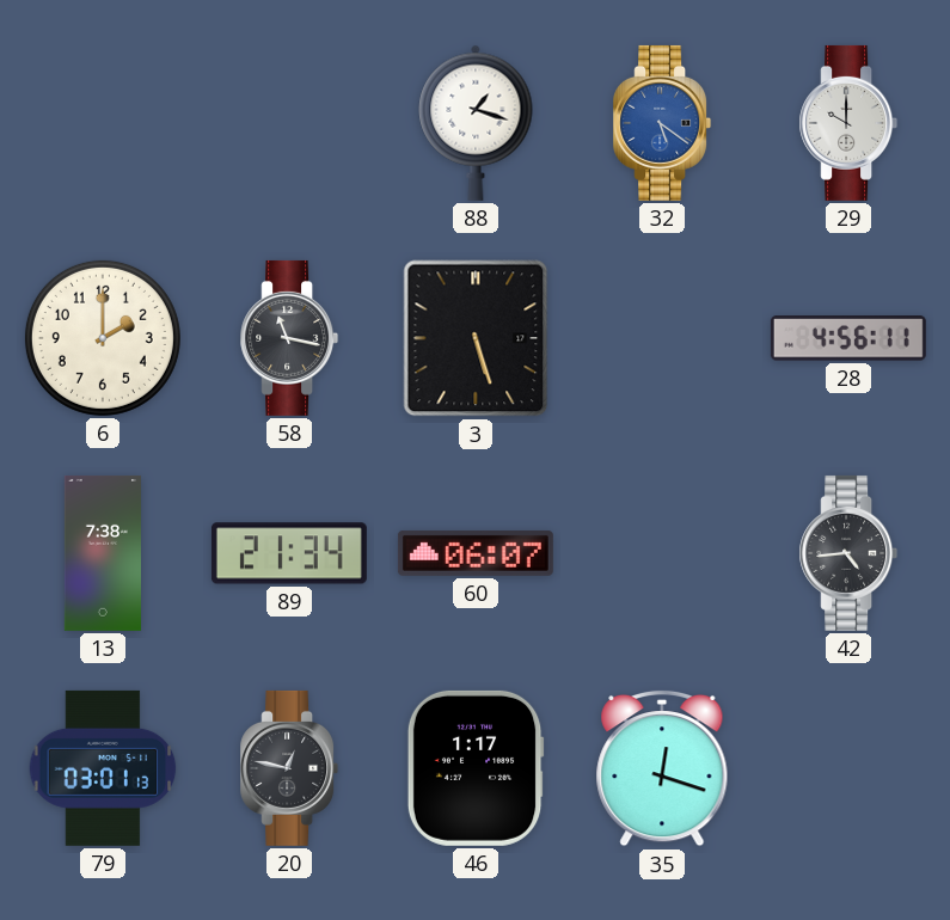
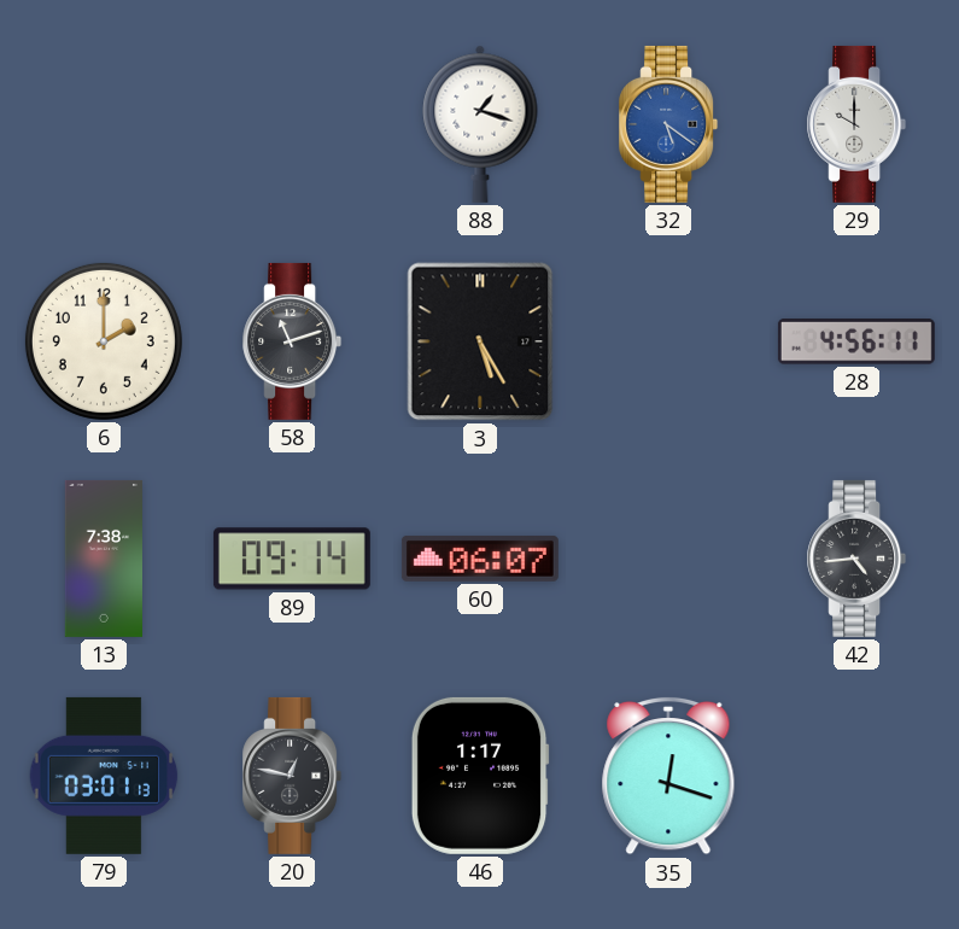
58: 11:17 -> 11:12
3: 5:27 -> 5:25
89: 21:34 -> 09:14
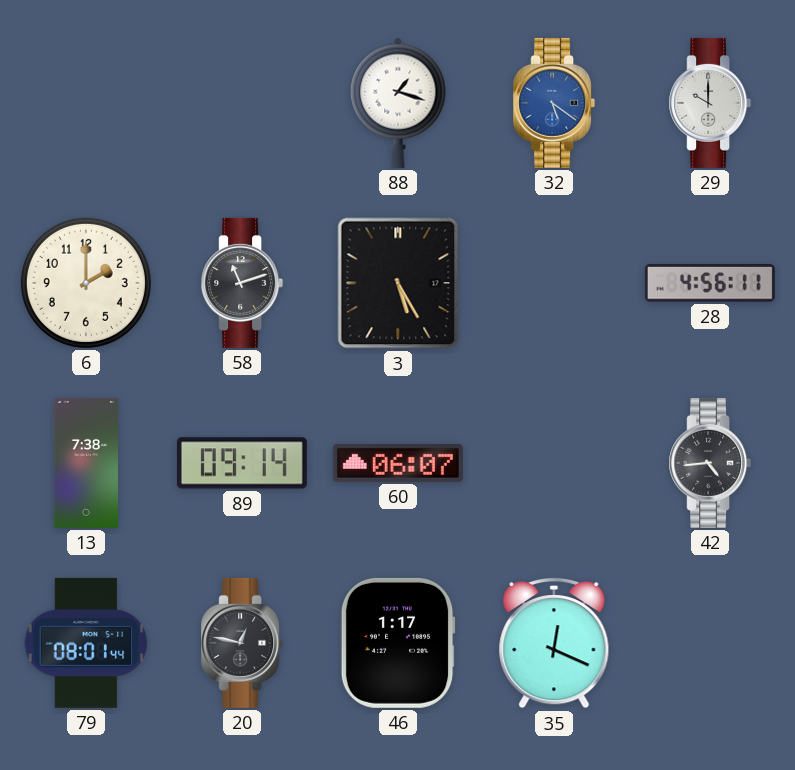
79: 03:01 -> 08:01
35: 12:18 -> 12:19
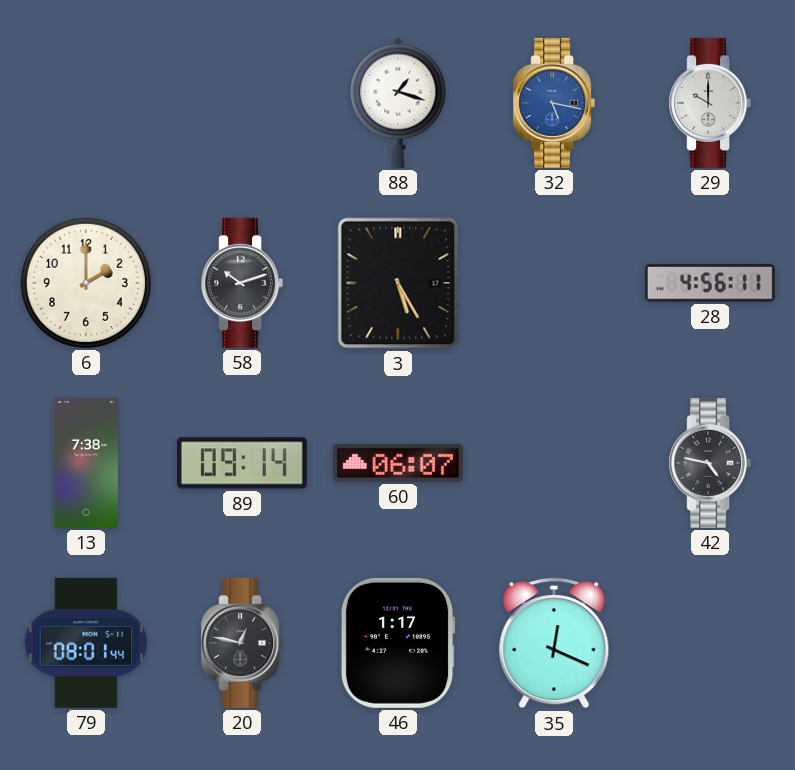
32: 5:21 -> 5:17
58: 11:12 -> 10:12
42: 4:44 -> 4:47
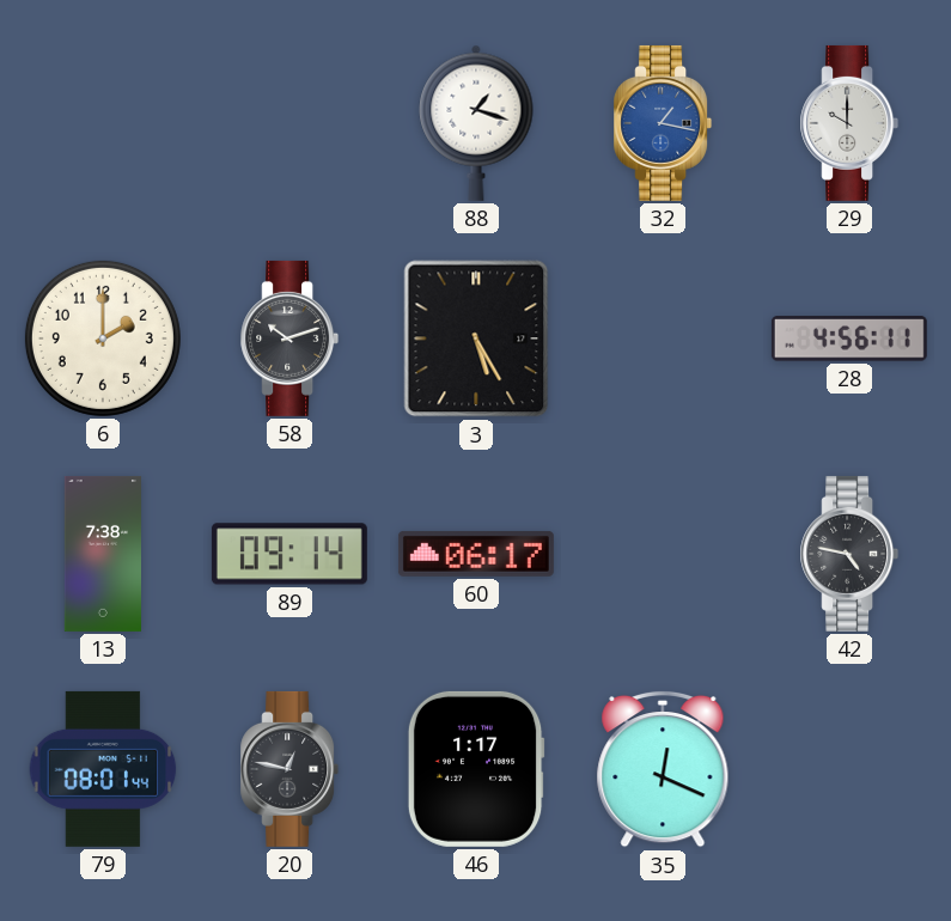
32: 5:17 -> 1:17
60: 06:07 -> 06:17
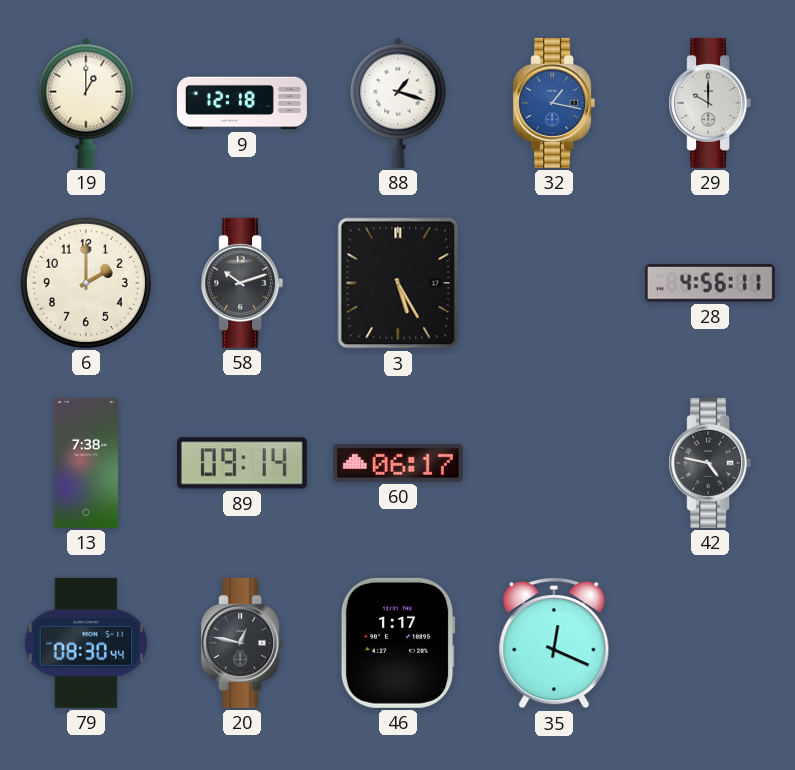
19: none -> 1:00
9: none -> 12:18
79: 08:01 -> 08:30
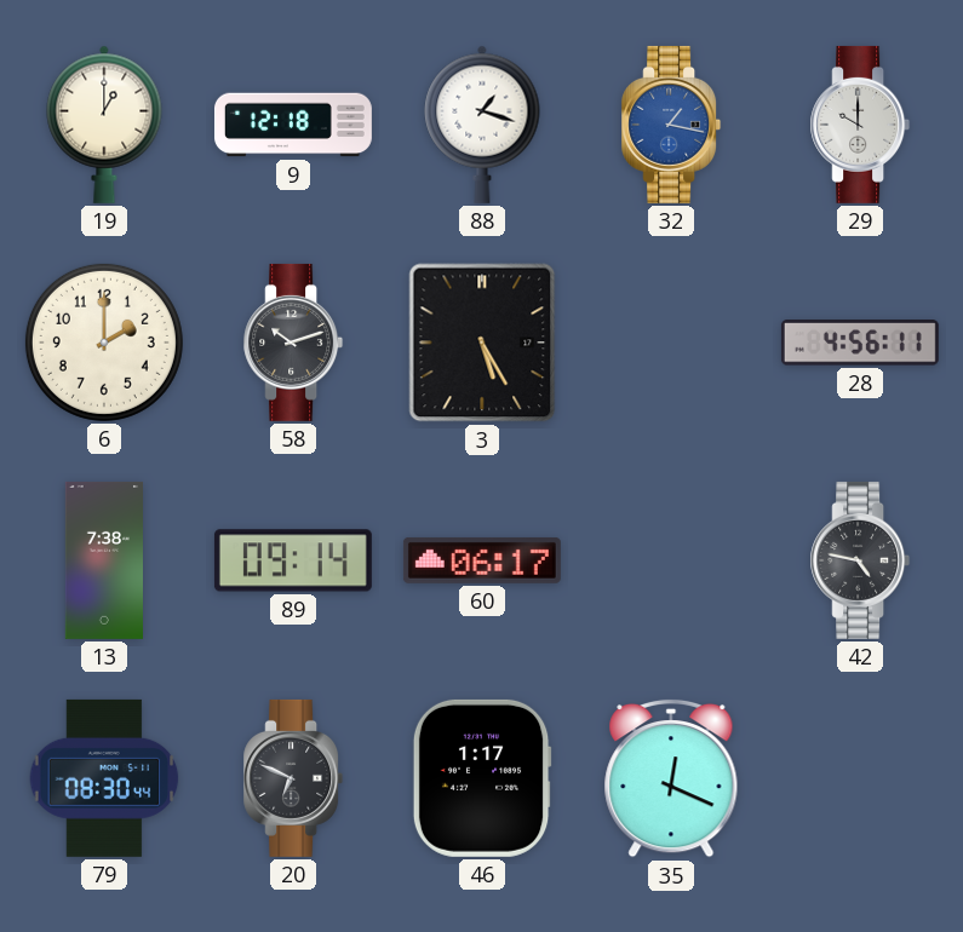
20: 12:47 -> 6:49
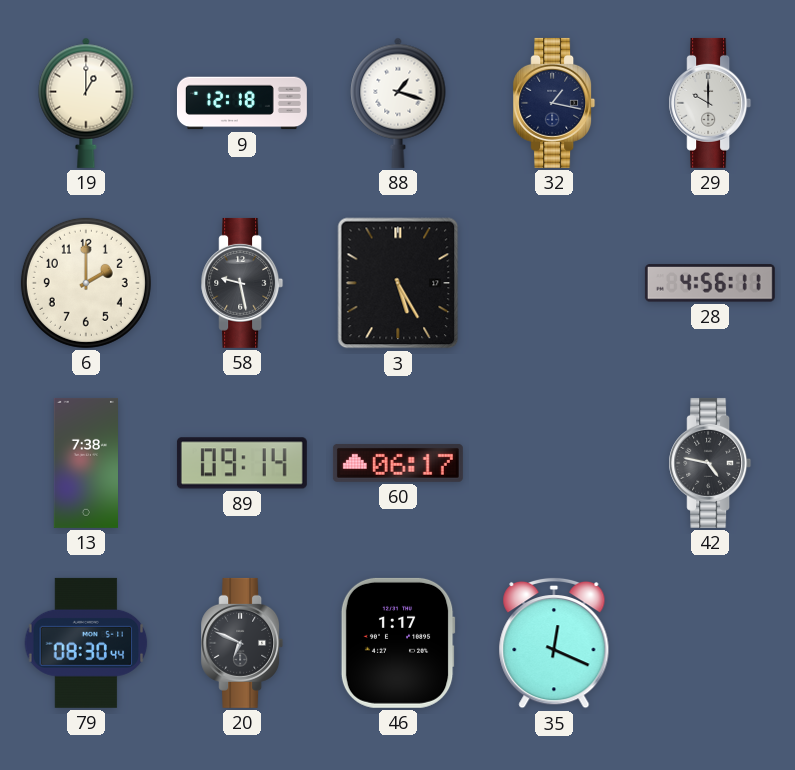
32 dial: blue -> navy
58: 10:12 -> 9:28
